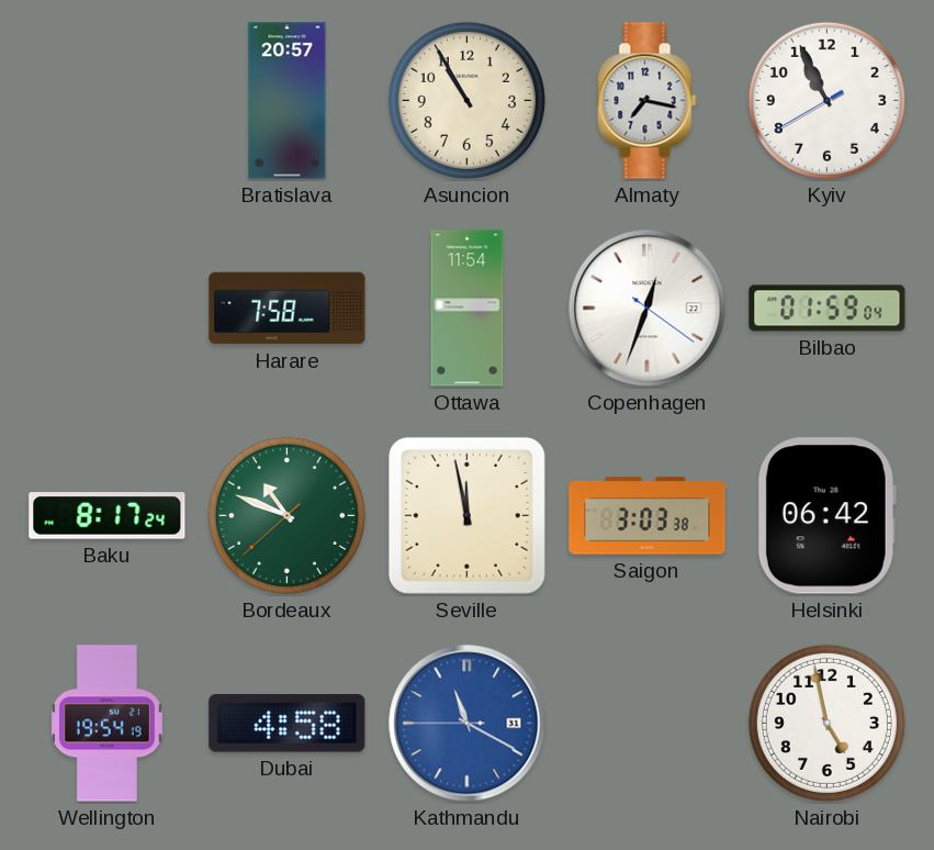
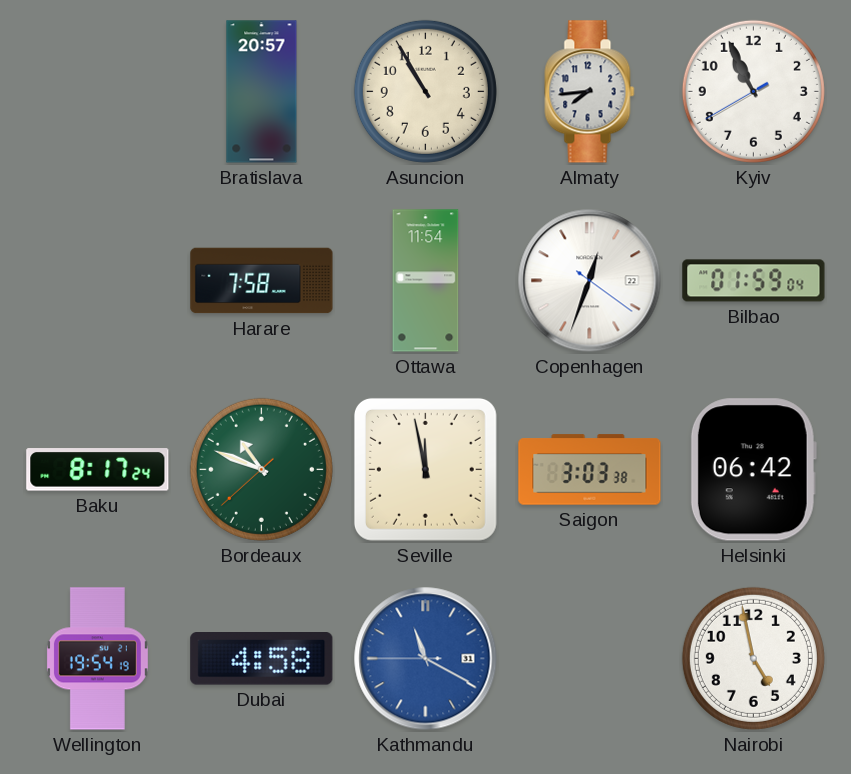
Almaty: 7:17 -> 7:44
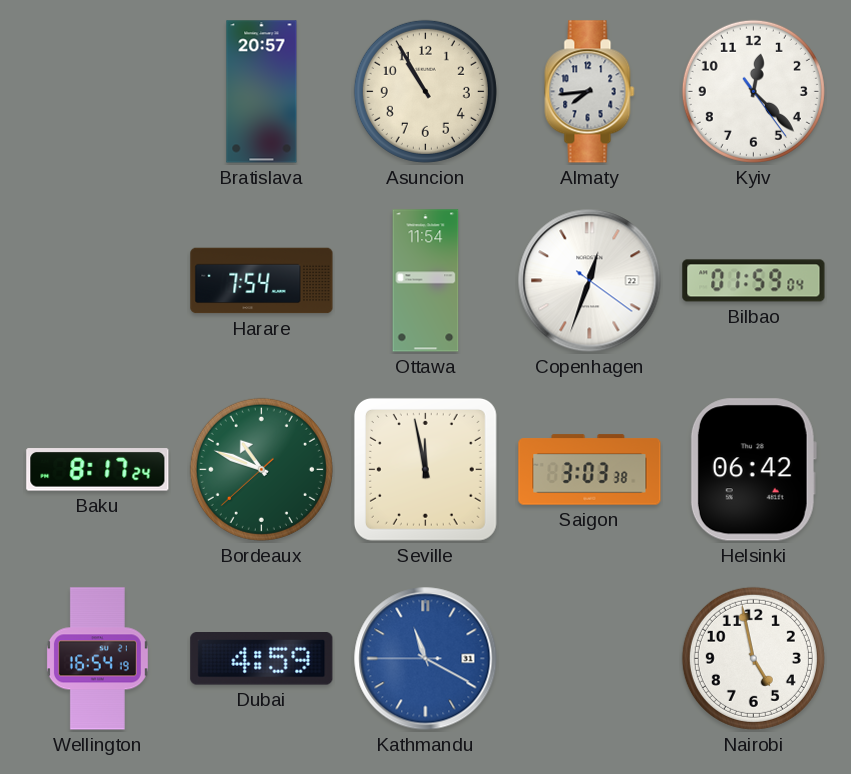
Kyiv: 10:55 -> 12:22
Harare: 7:58 -> 7:54
Wellington: 19:54 -> 16:54
Dubai: 4:58 -> 4:59
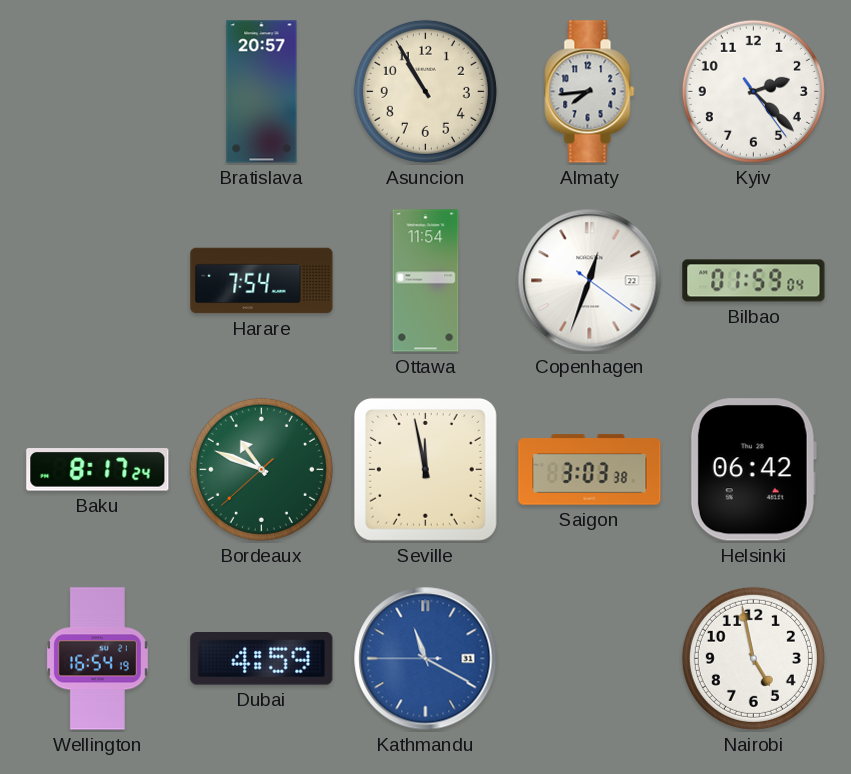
Kyiv: 12:22 -> 2:22
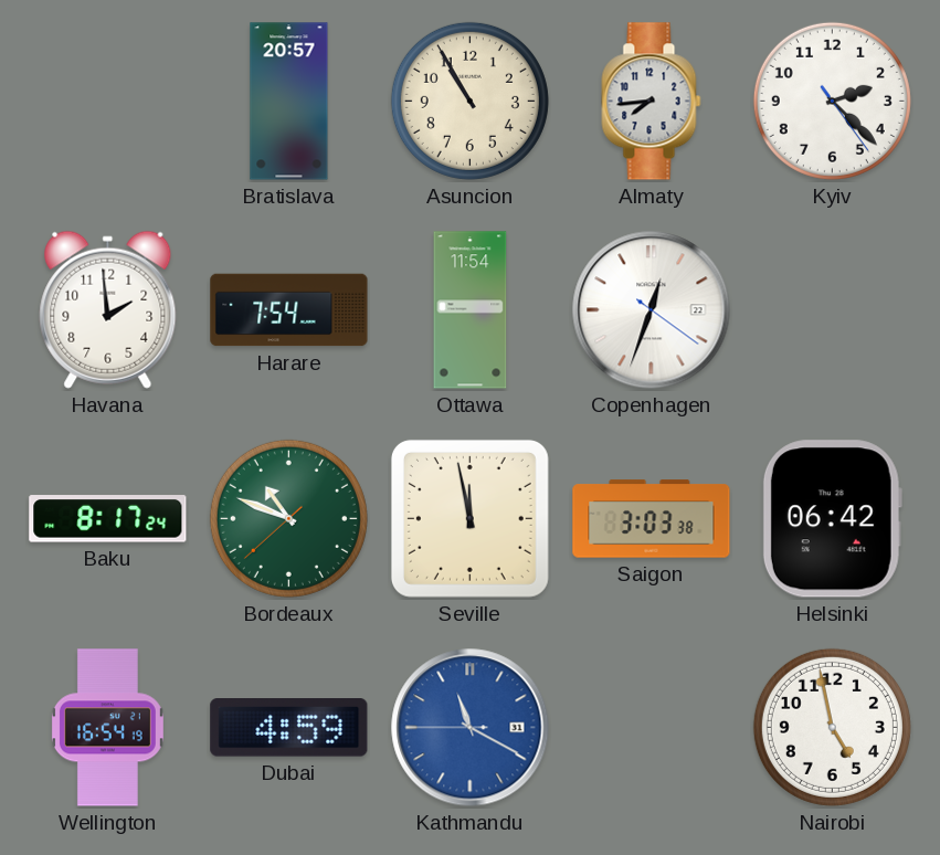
Havana: none -> 1:59
Bilbao: 01:59 -> none
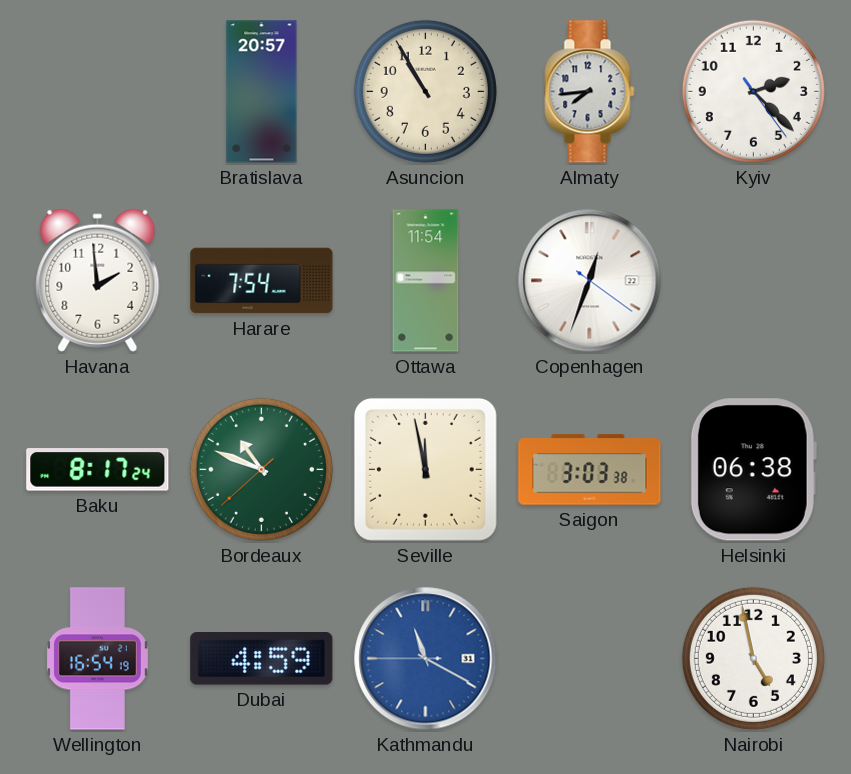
Helsinki: 06:42 -> 06:38
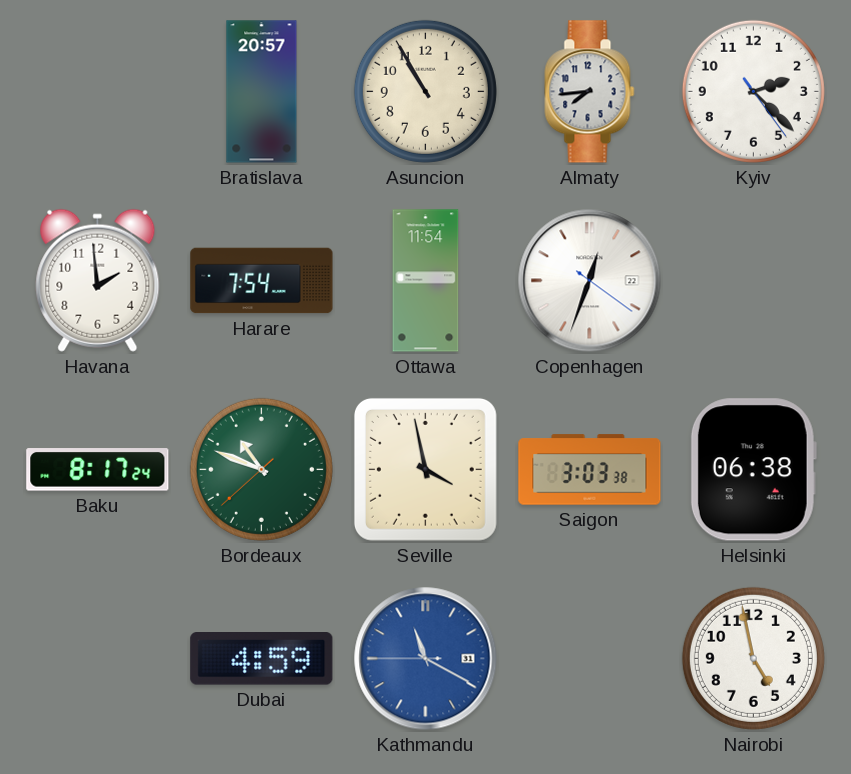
Seville: 11:58 -> 3:58
Wellington: 16:54 -> none
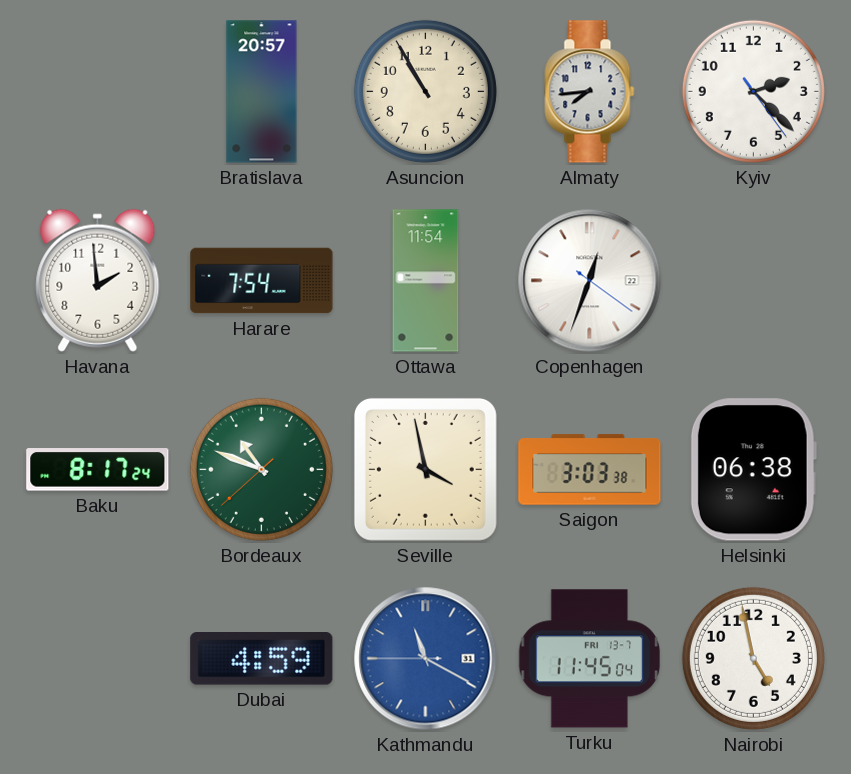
Turku: none -> 11:45
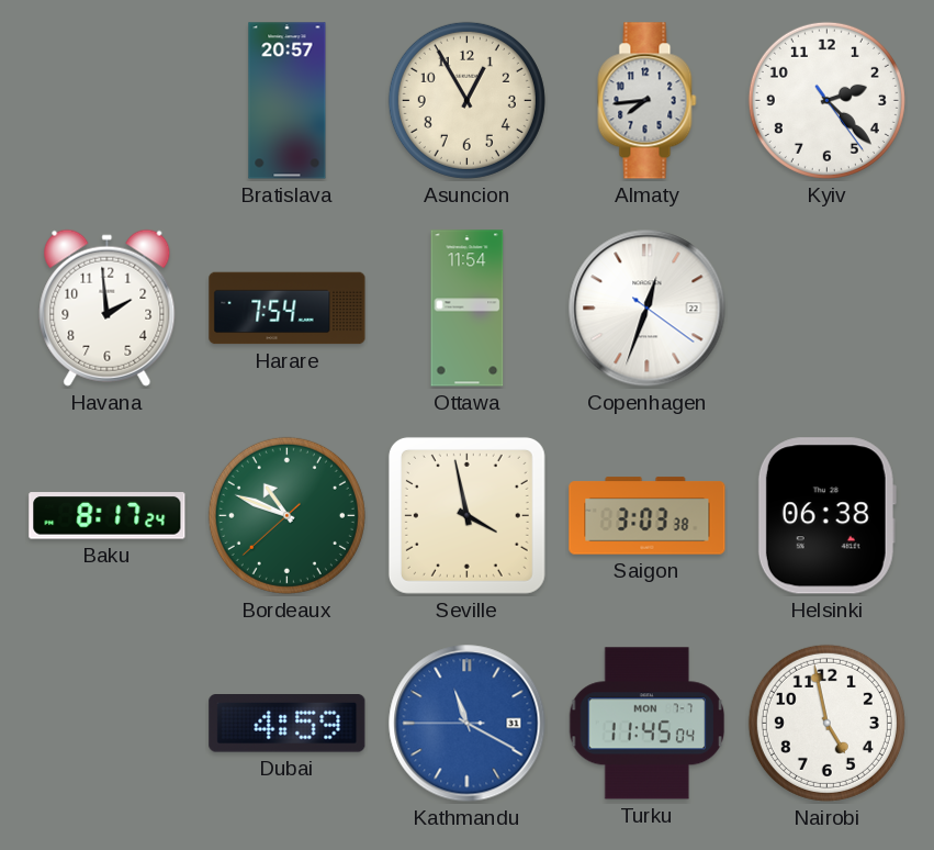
Asuncion: 10:55 -> 12:55
Turku date: FRI 13-7 -> MON 7-7
